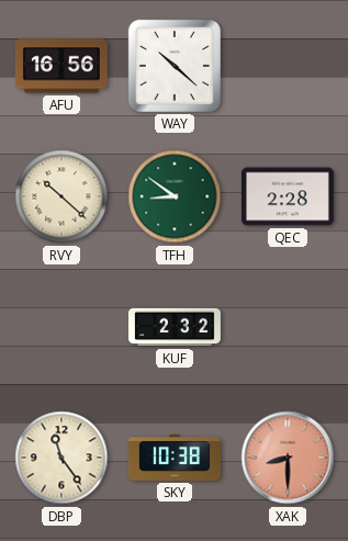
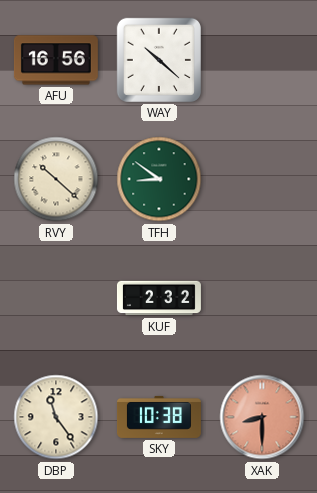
QEC: 2:28 -> none
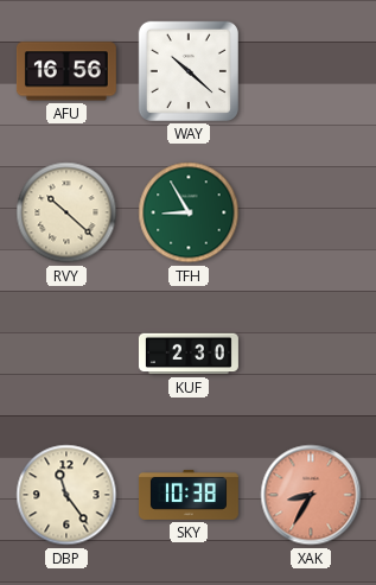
TFH: 8:51 -> 8:55
KUF: 2:32 -> 2:30
XAK: 8:30 -> 8:35
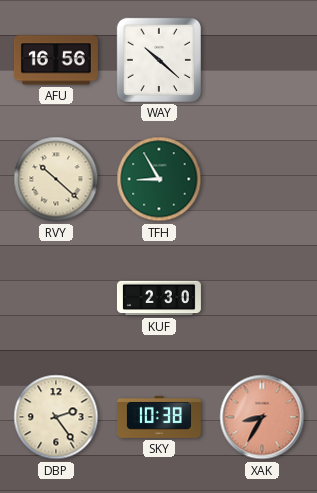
DBP: 11:24 -> 2:24
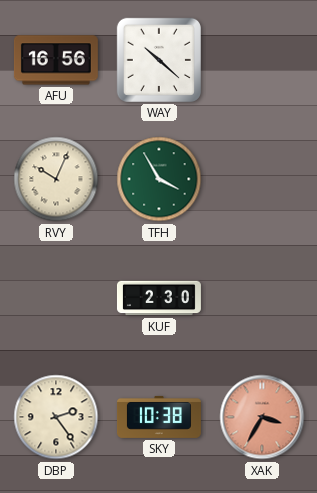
RVY: 10:22 -> 10:04
TFH: 8:55 -> 3:55
XAK: 8:35 -> 3:35
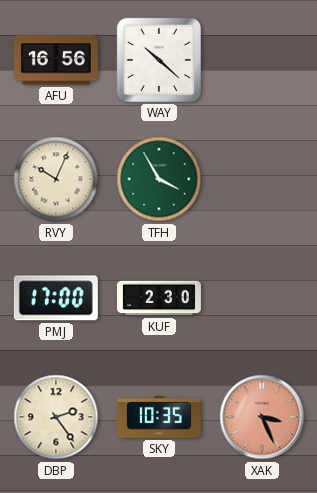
PMJ: none -> 17:00
SKY: 10:38 -> 10:35
XAK: 3:35 -> 3:26
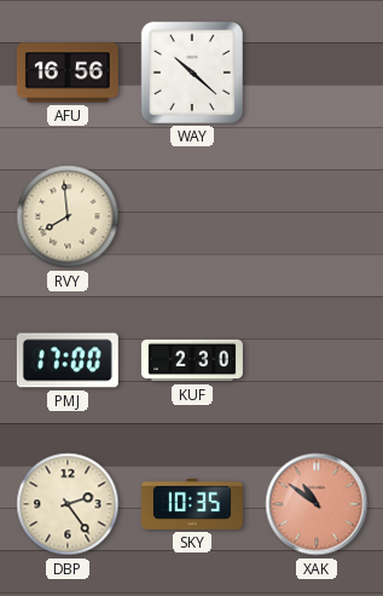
RVY: 10:04 -> 7:59
TFH: 3:55 -> none
XAK: 3:26 -> 10:51
